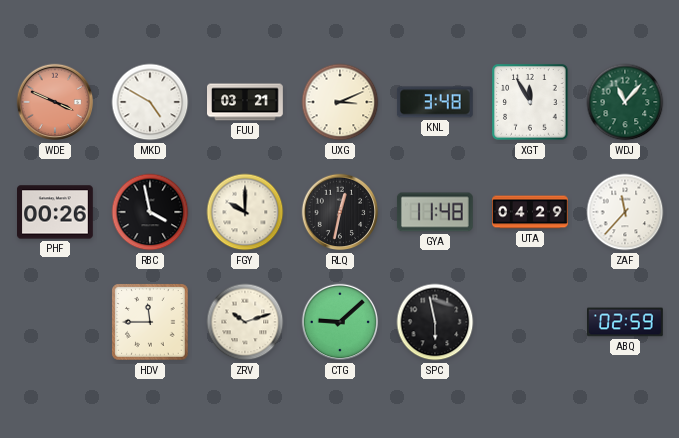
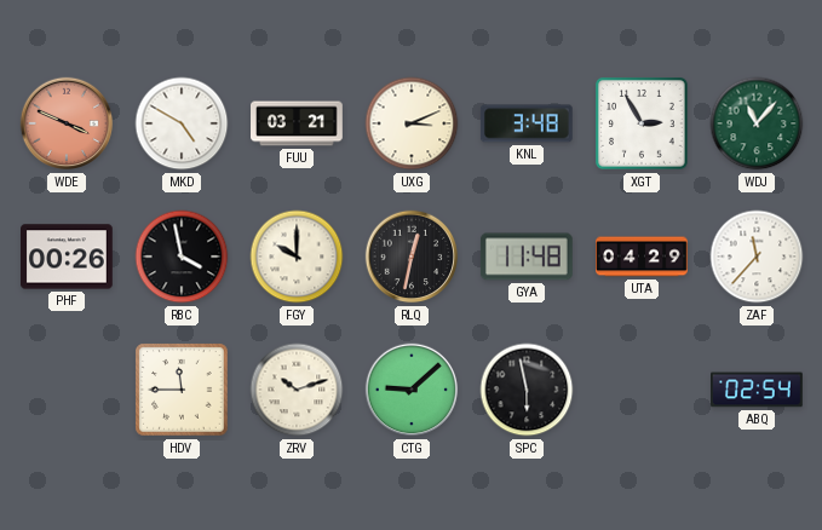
XGT: 11:55 -> 2:55
ABQ: 02:59 -> 02:54
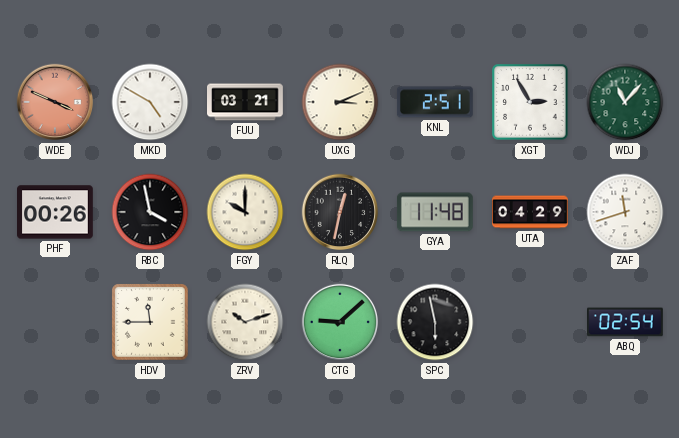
KNL: 3:48 -> 2:51
ZAF: 11:37 -> 11:42
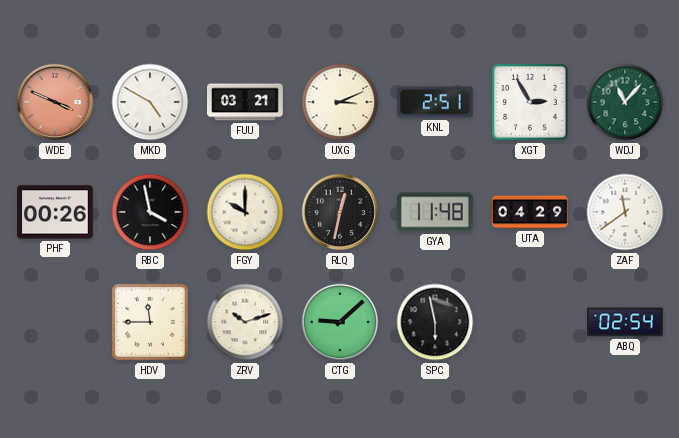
ZAF: 11:42 -> 11:39
